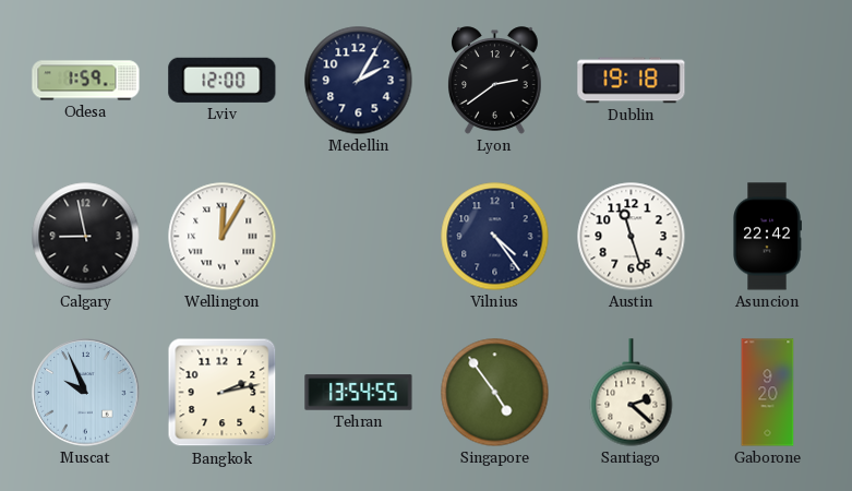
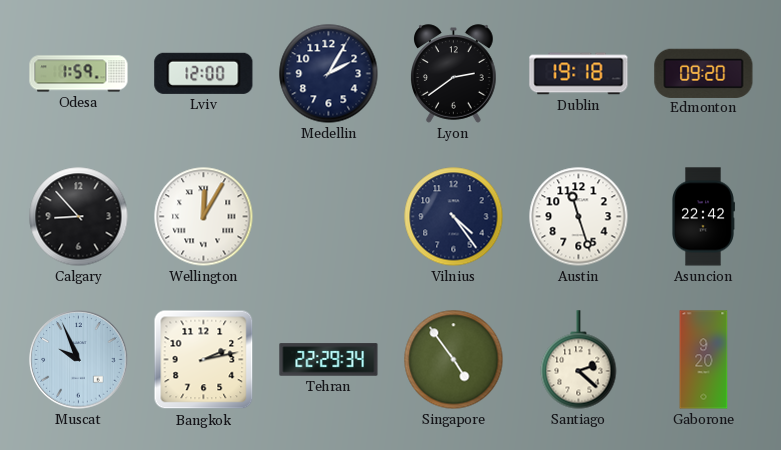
Edmonton: none -> 09:20
Calgary: 8:58 -> 8:53
Tehran: 13:54 -> 22:29
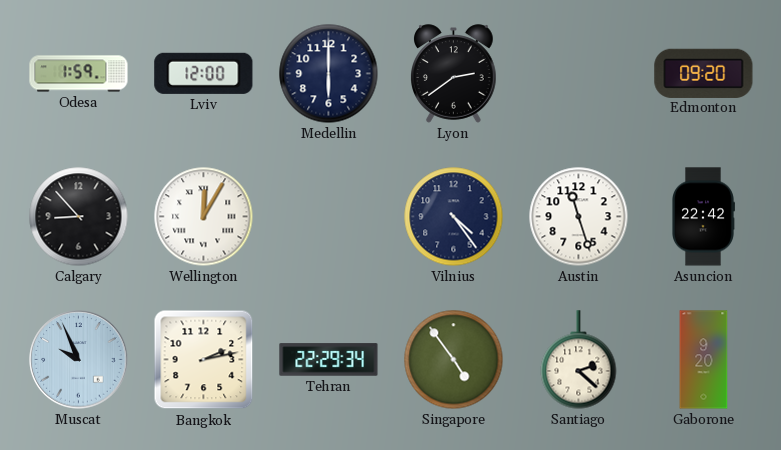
Medellin: 2:05 -> 6:00
Dublin: 19:18 -> none
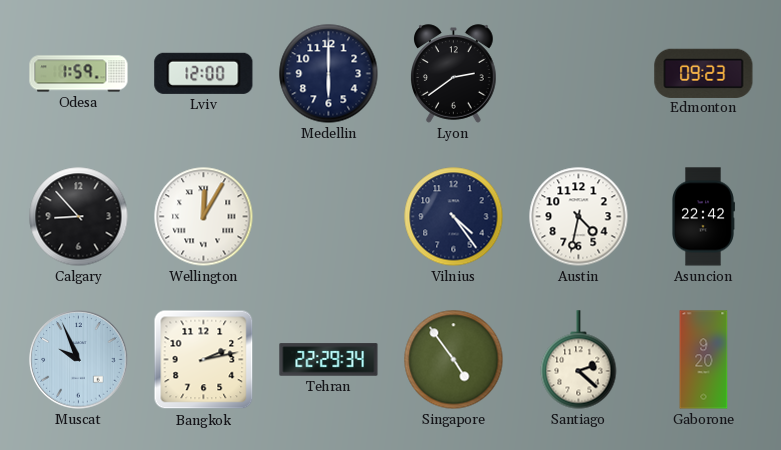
Edmonton: 09:20 -> 09:23
Austin: 11:27 -> 4:32
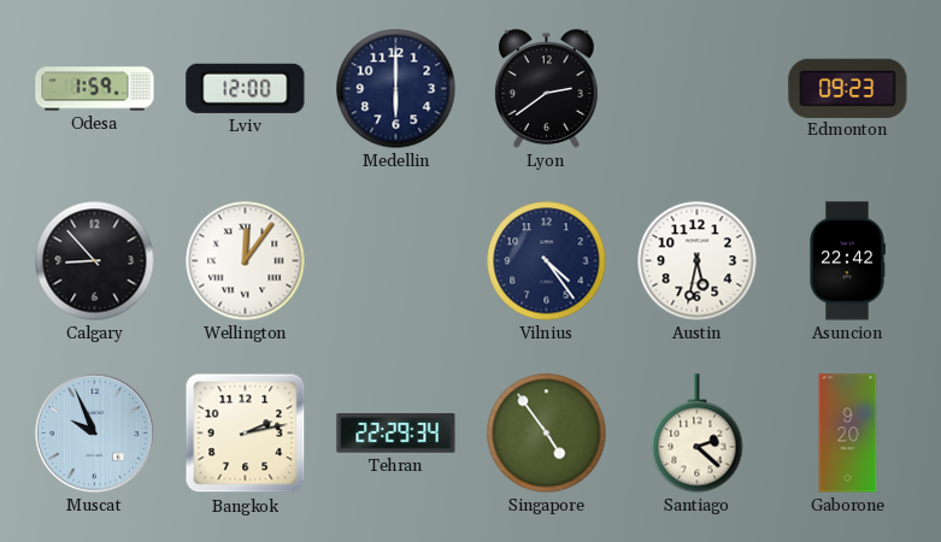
Wellington: 12:05 -> 12:06
Austin: 4:32 -> 5:32
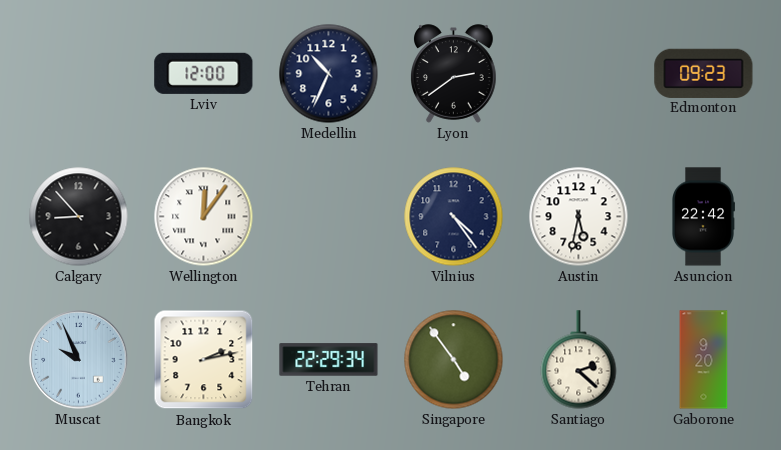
Odesa: 1:59 -> none
Medellin: 6:00 -> 10:34
